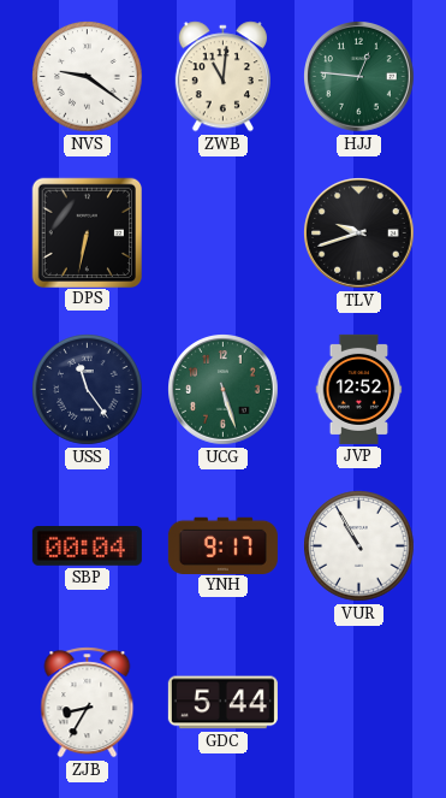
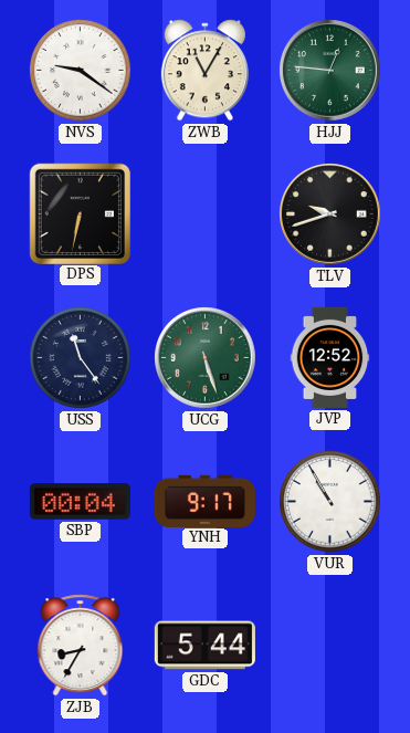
ZWB: 11:01 -> 11:05
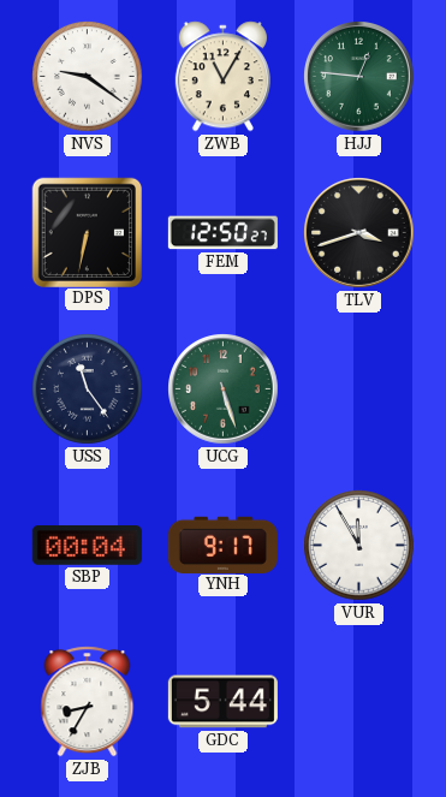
FEM: none -> 12:50
TLV: 9:42 -> 3:42
JVP: 12:52 -> none
VUR: 10:55 -> 11:55
